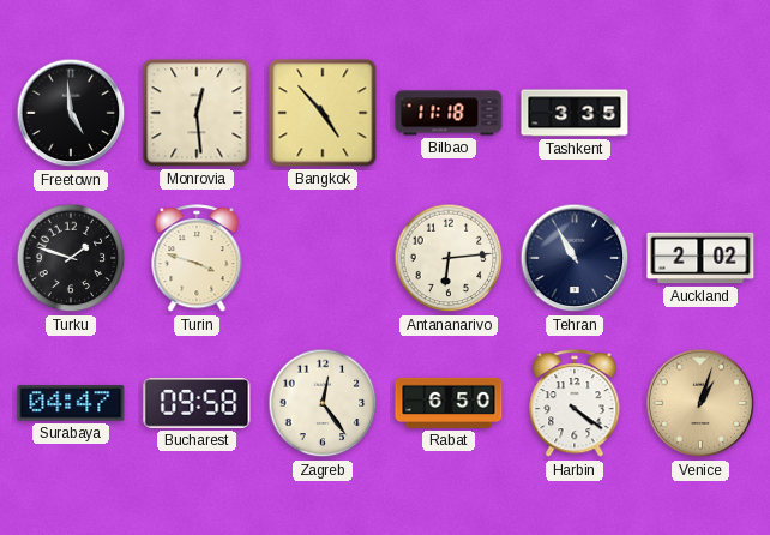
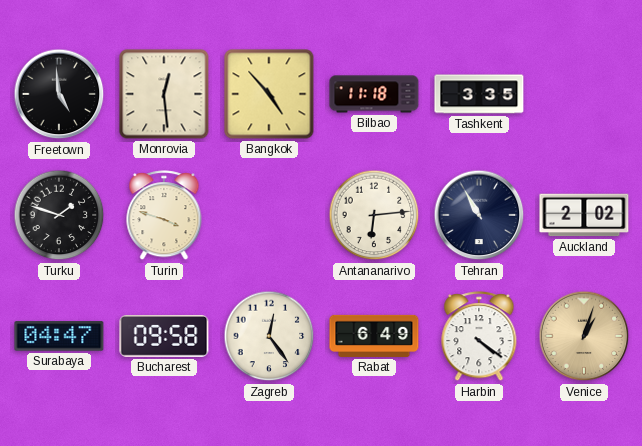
Rabat: 6:50 -> 6:49
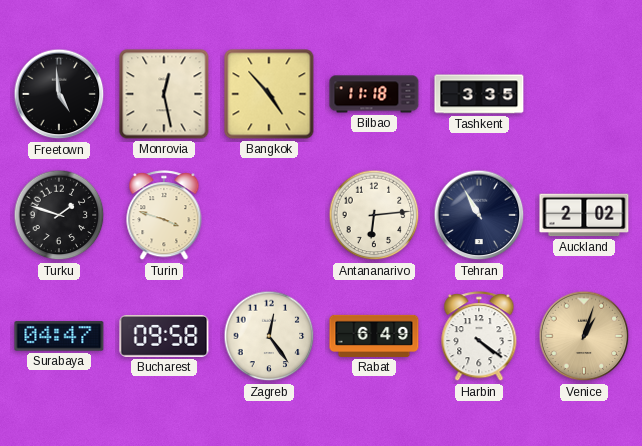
Monrovia: 12:29 -> 12:28
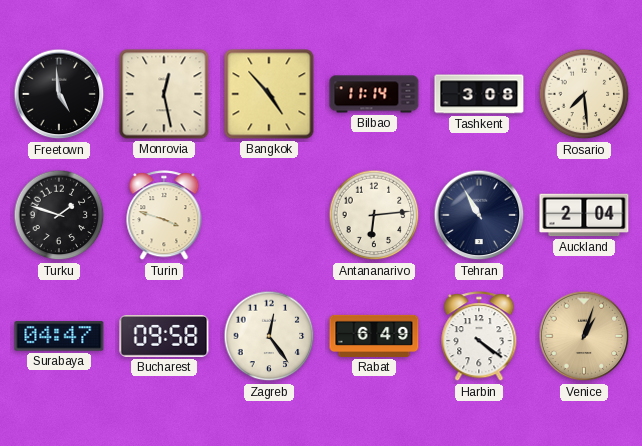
Bilbao: 11:18 -> 11:14
Tashkent: 3:35 -> 3:08
Rosario: none -> 7:29
Auckland: 2:02 -> 2:04
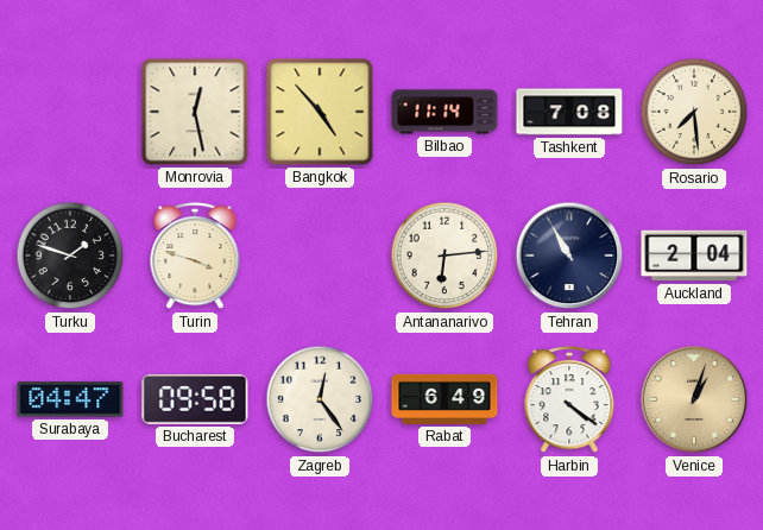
Freetown: 4:59 -> none
Tashkent: 3:08 -> 7:08
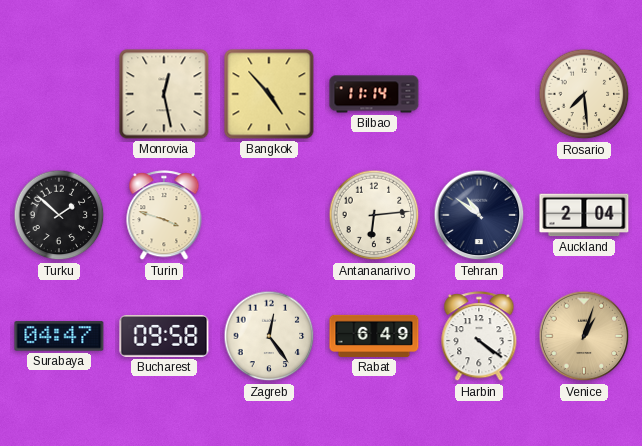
Tashkent: 7:08 -> none
Turku: 1:48 -> 1:52
Tehran: 10:55 -> 10:51
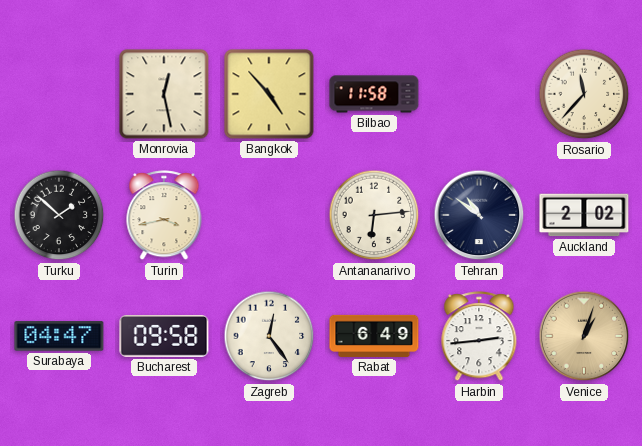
Bilbao: 11:14 -> 11:58
Rosario: 7:29 -> 11:37
Turin: 3:48 -> 3:43
Auckland: 2:04 -> 2:02
Harbin: 4:21 -> 2:44
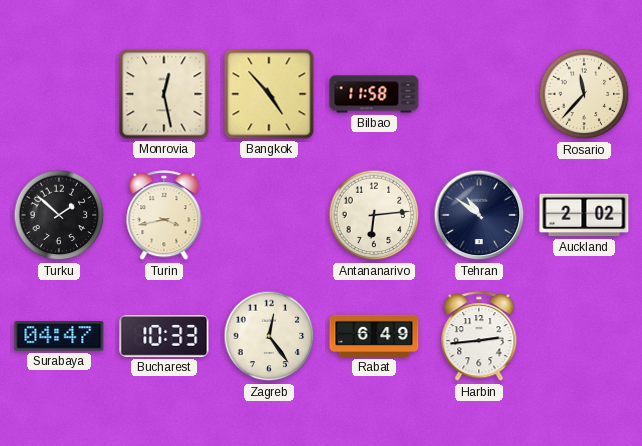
Bucharest: 09:58 -> 10:33
Venice: 1:03 -> none
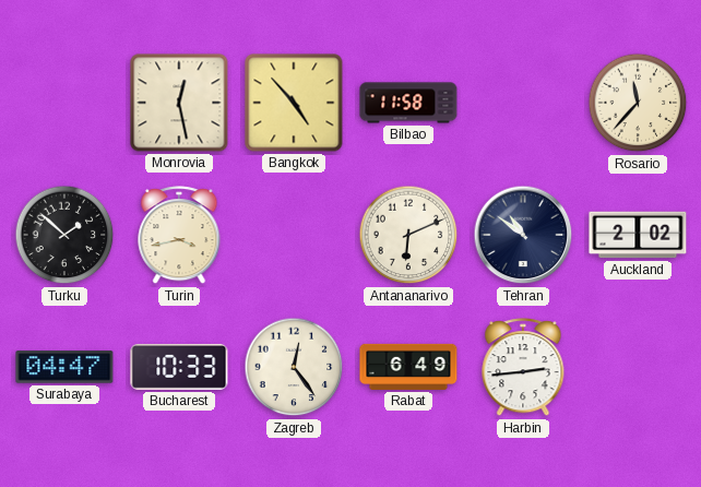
Antananarivo: 6:14 -> 6:11
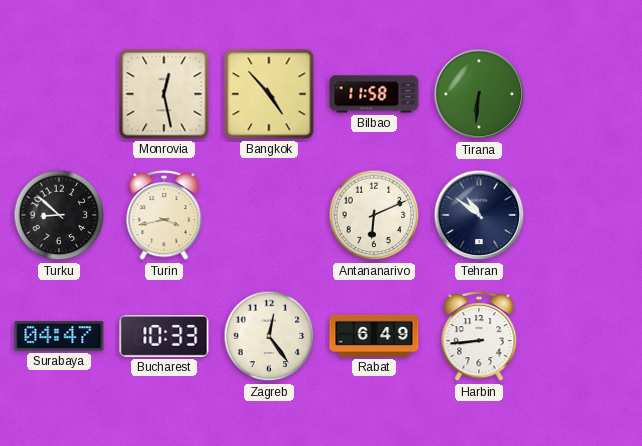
Tirana: none -> 6:31
Rosario: 11:37 -> none
Turku: 1:52 -> 8:52
Auckland: 2:02 -> none
Harbin: 2:44 -> 8:44
